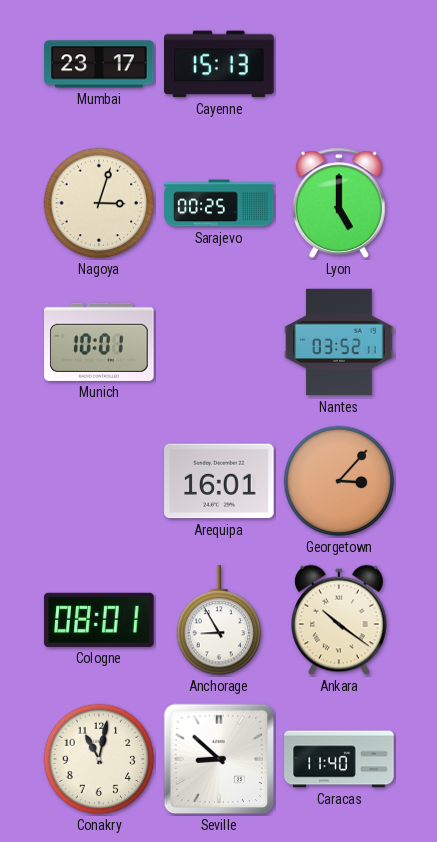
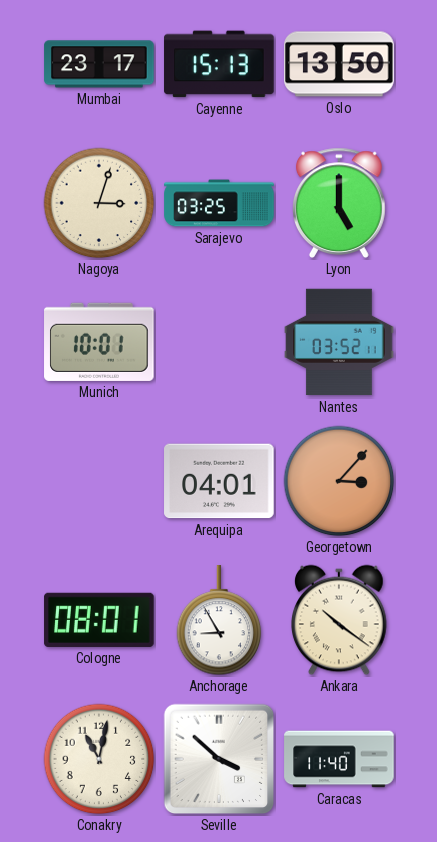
Oslo: none -> 13:50
Sarajevo: 00:25 -> 03:25
Arequipa: 16:01 -> 04:01
Seville: 8:52 -> 3:52
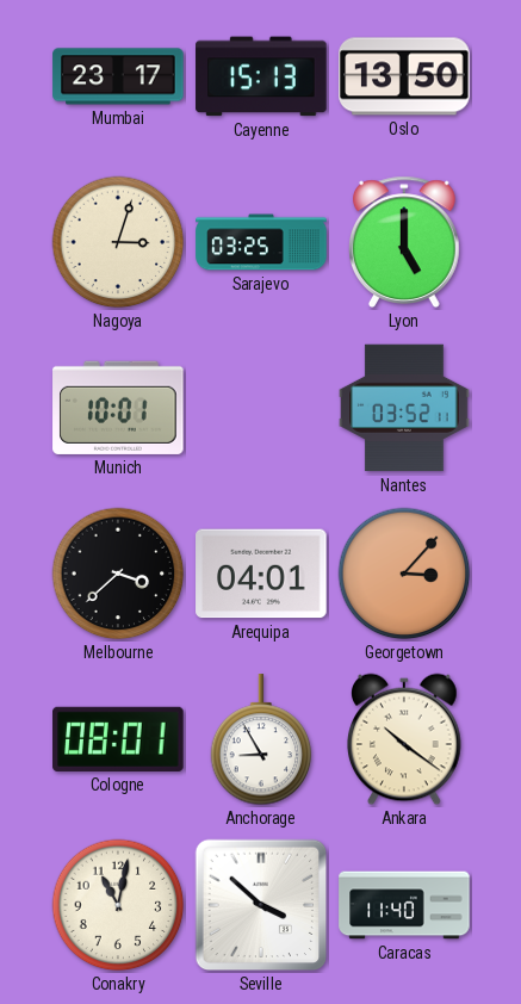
Melbourne: none -> 3:38
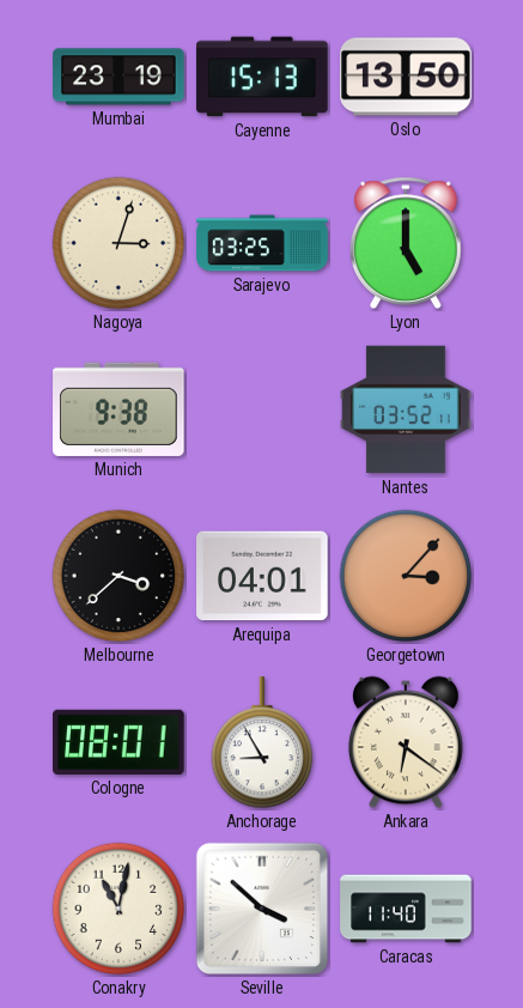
Mumbai: 23:17 -> 23:19
Munich: 10:01 -> 9:38
Ankara: 10:21 -> 6:21
